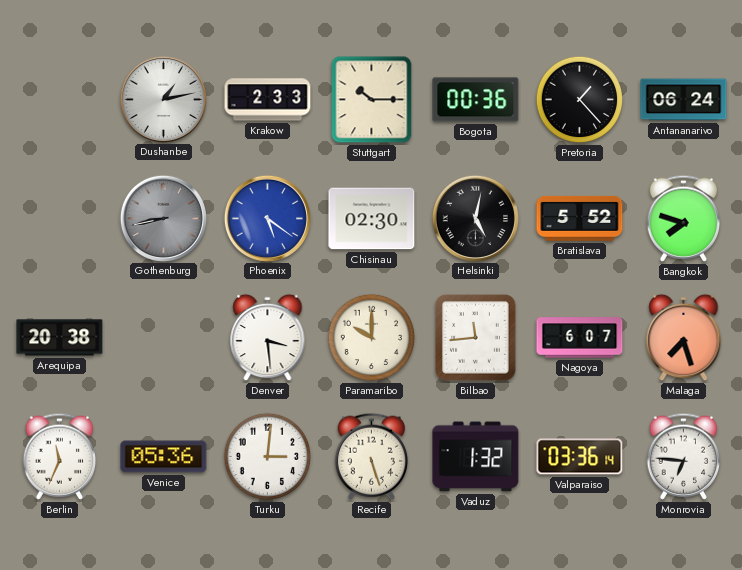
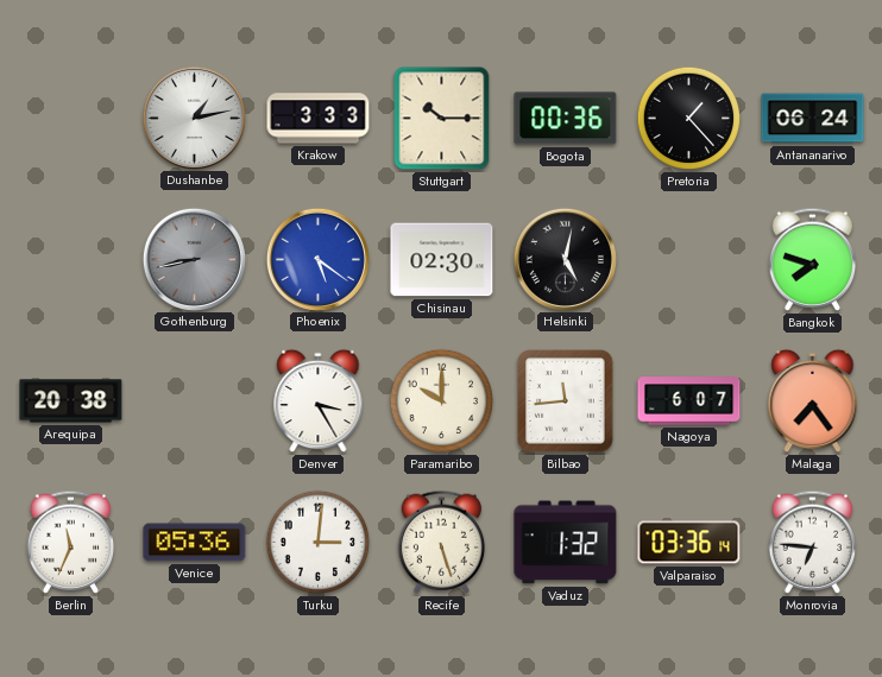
Krakow: 2:33 -> 3:33
Bratislava: 5:52 -> none
Denver: 3:29 -> 3:25
Malaga: 7:27 -> 7:24
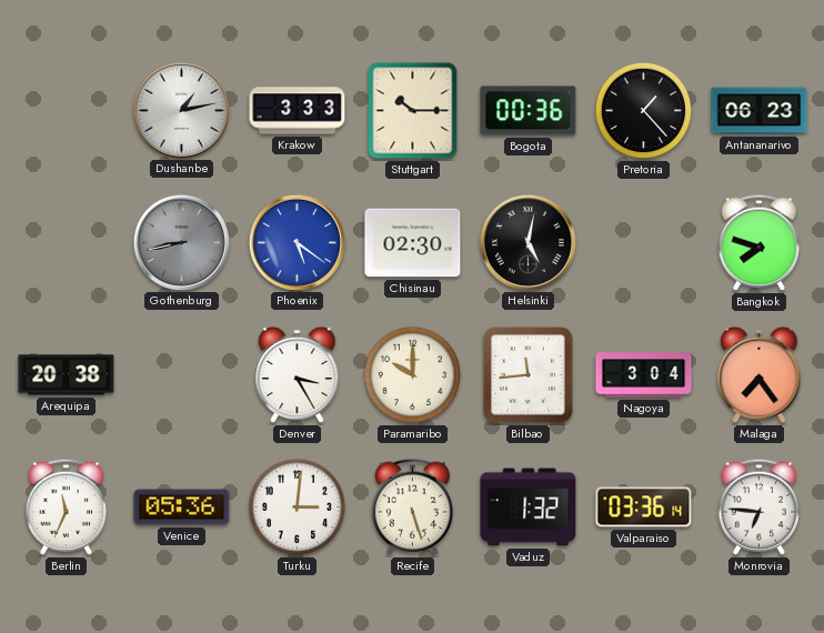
Antananarivo: 06:24 -> 06:23
Nagoya: 6:07 -> 3:04
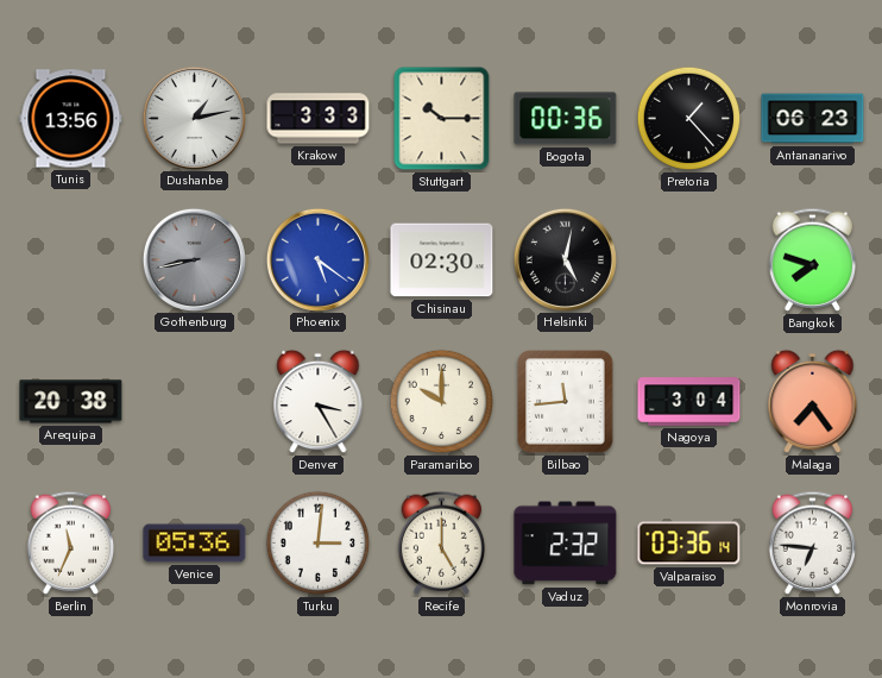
Tunis: none -> 13:56
Recife: 5:27 -> 5:00
Vaduz: 1:32 -> 2:32
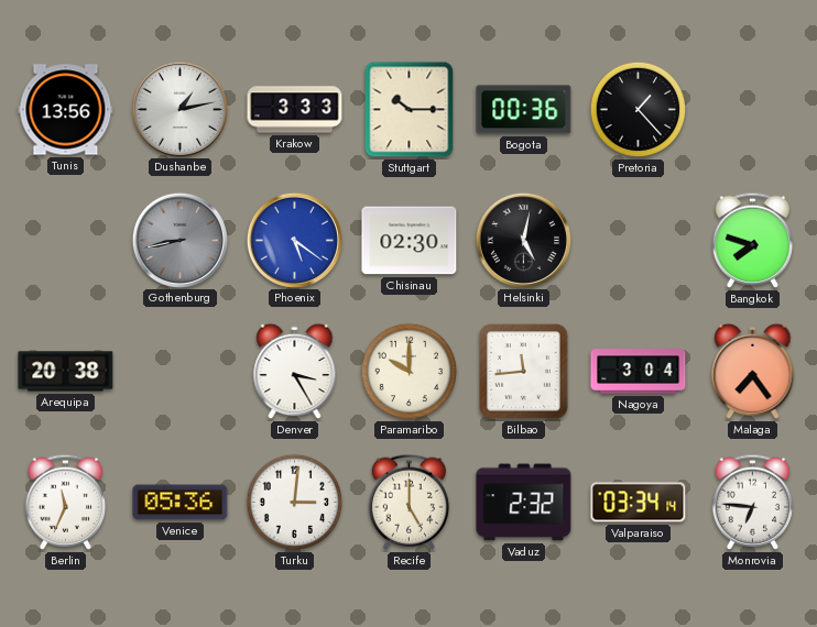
Antananarivo: 06:23 -> none
Valparaiso: 03:36 -> 03:34
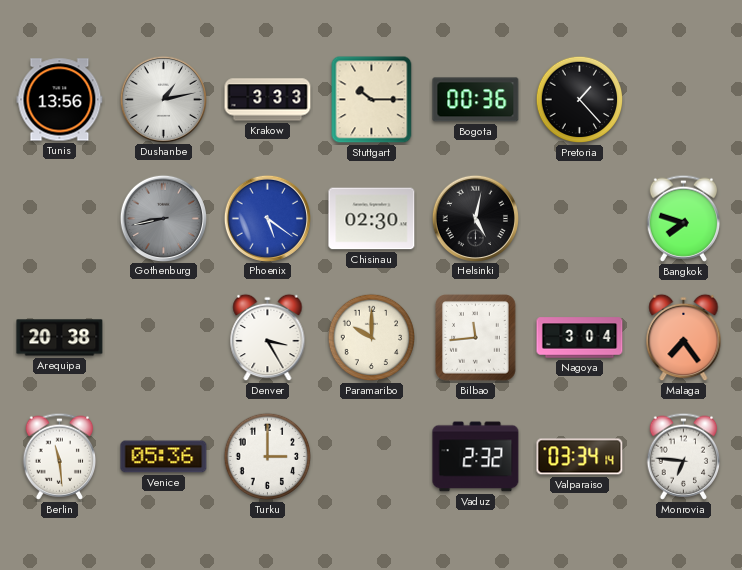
Berlin: 11:34 -> 11:29
Turku: 3:01 -> 3:00
Recife: 5:00 -> none
